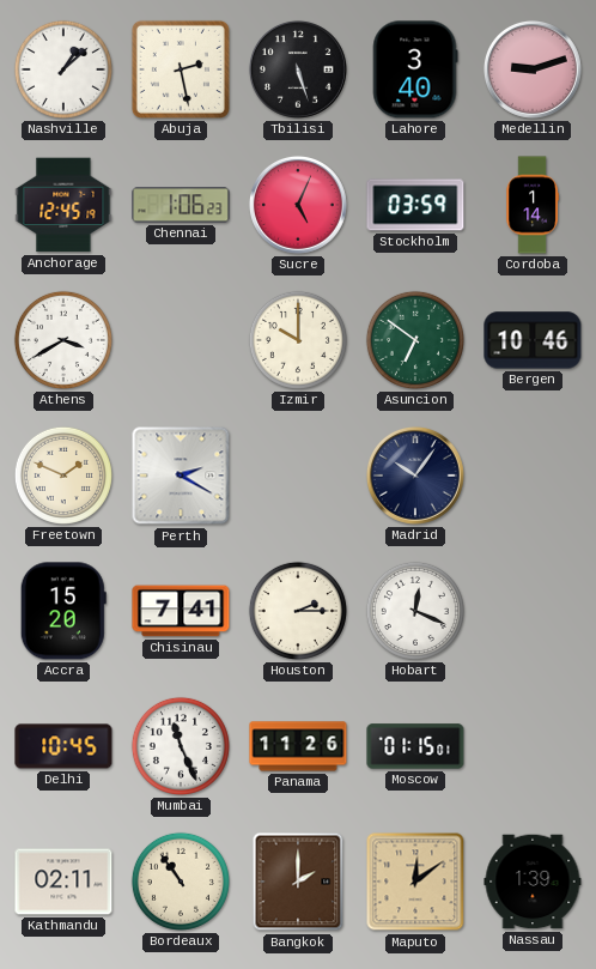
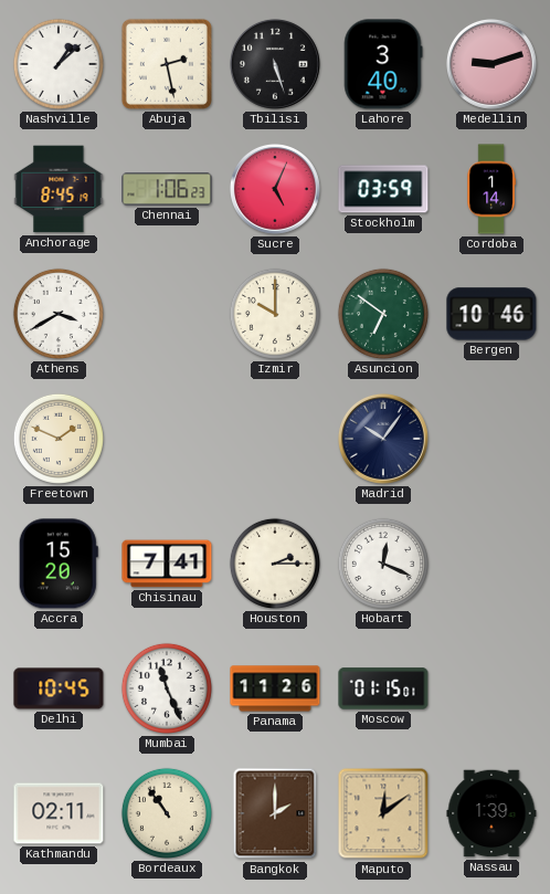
Anchorage: 12:45 -> 8:45
Perth: 2:20 -> none
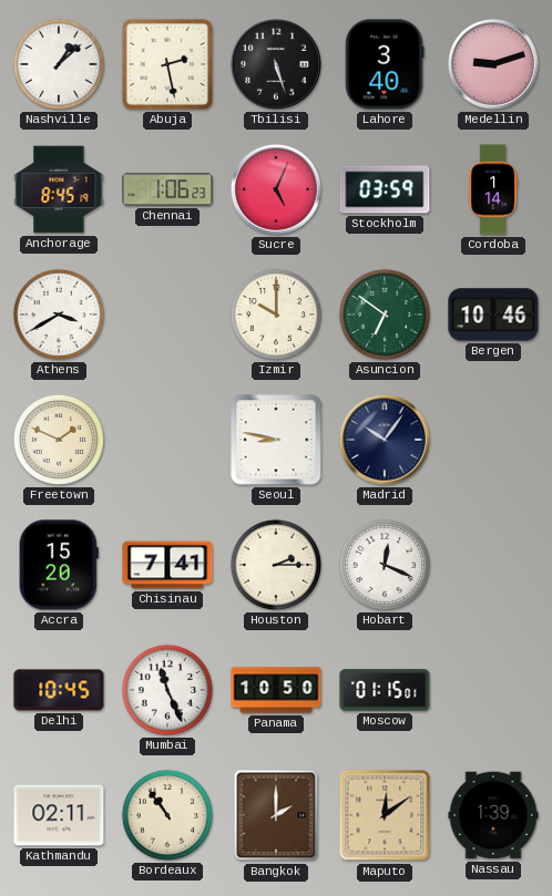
Seoul: none -> 8:47
Panama: 11:26 -> 10:50
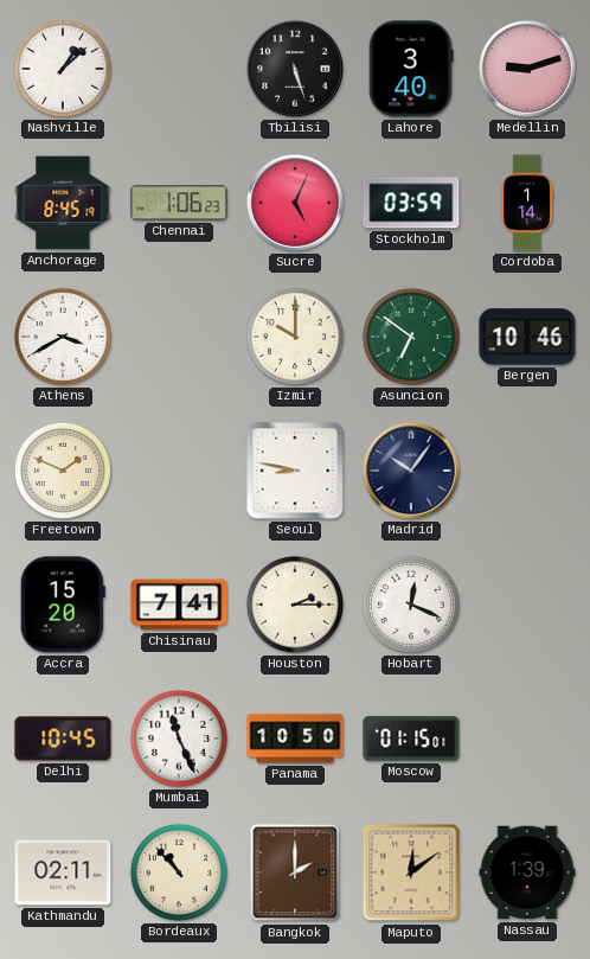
Abuja: 2:28 -> none
Bordeaux: 10:54 -> 10:53
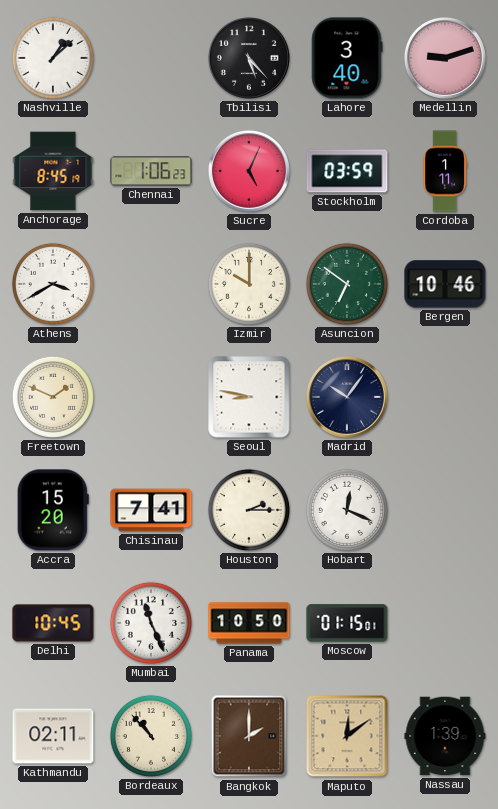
Tbilisi: 5:27 -> 5:23
Cordoba: 1:14 -> 1:11
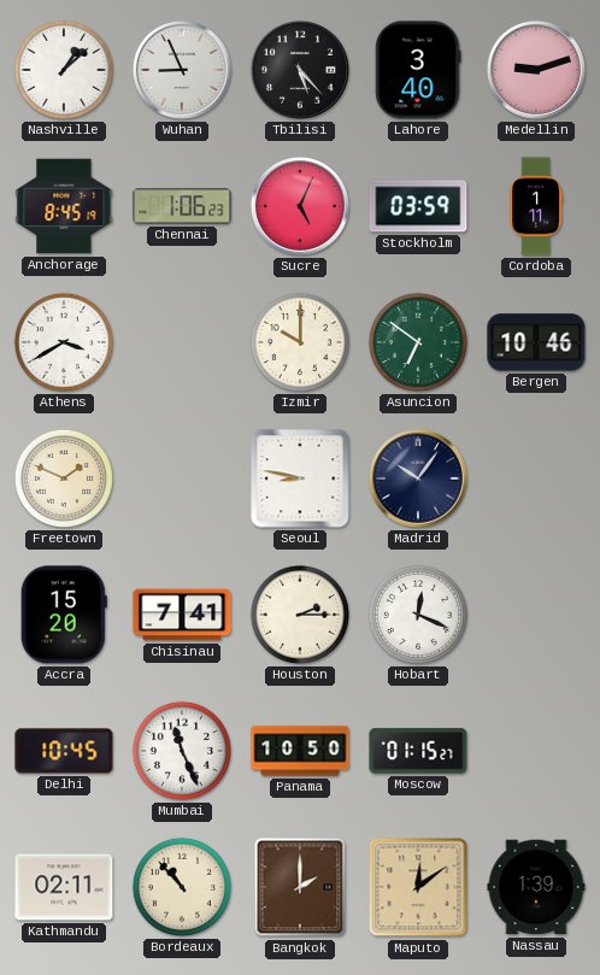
Wuhan: none -> 8:56
Moscow: 01:15:01 -> 01:15:27
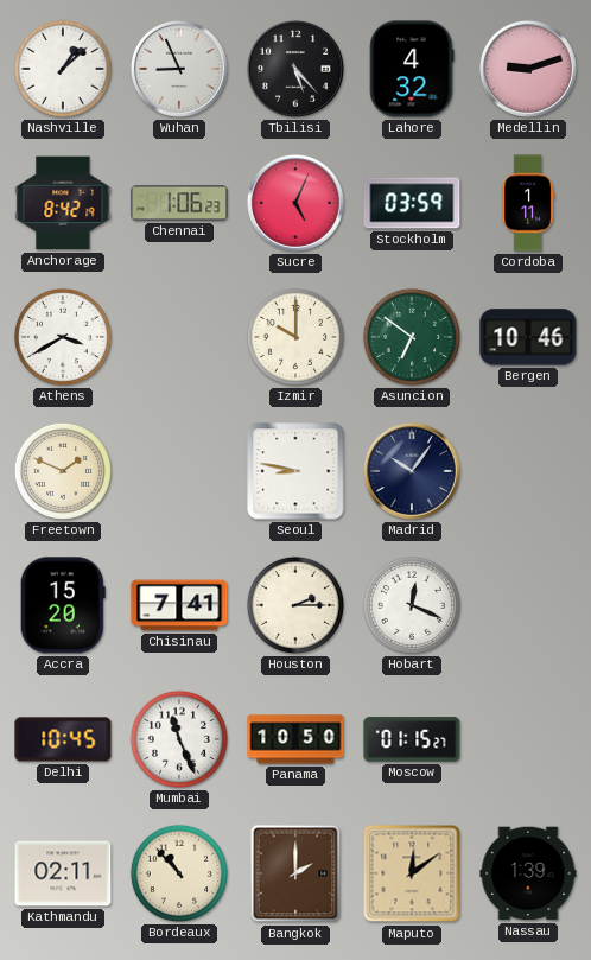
Lahore: 3:40 -> 4:32
Anchorage: 8:45 -> 8:42
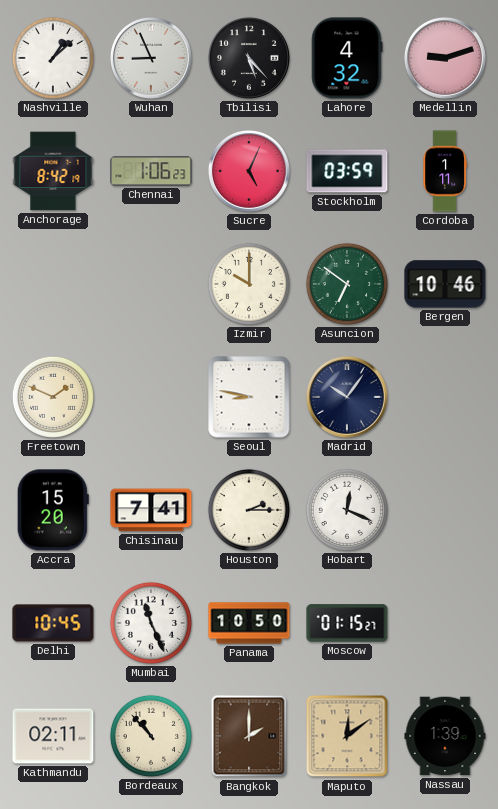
Athens: 3:40 -> none
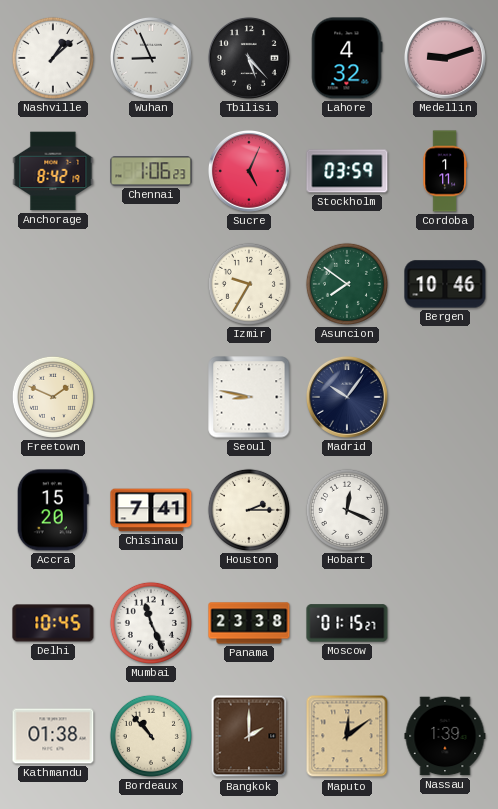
Izmir: 10:00 -> 9:35
Asuncion: 6:51 -> 7:51
Panama: 10:50 -> 23:38
Kathmandu: 02:11 -> 01:38
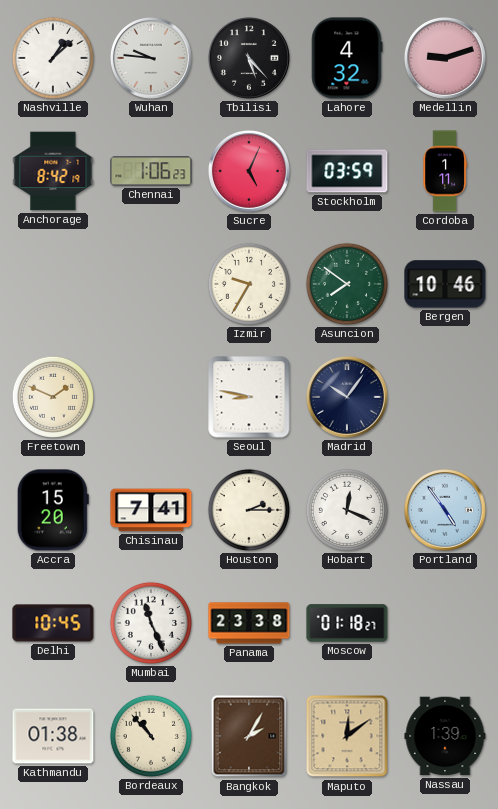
Wuhan: 8:56 -> 9:46
Portland: none -> 4:54
Moscow: 01:15 -> 01:18
Bangkok: 2:00 -> 2:05
